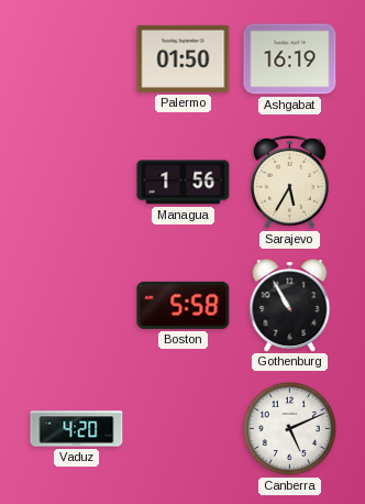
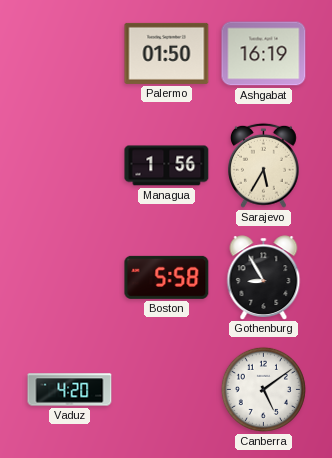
Gothenburg: 10:55 -> 8:55
Canberra: 5:11 -> 5:09
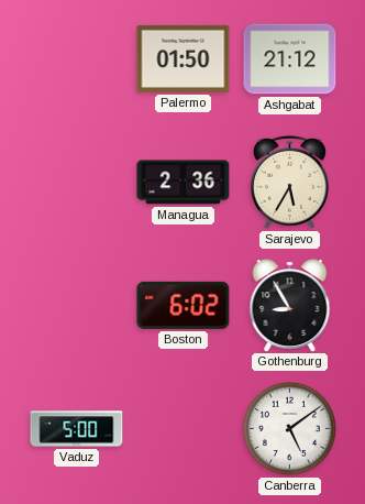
Ashgabat: 16:19 -> 21:12
Managua: 1:56 -> 2:36
Boston: 5:58 -> 6:02
Vaduz: 4:20 -> 5:00
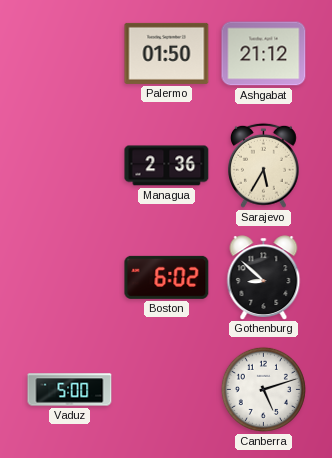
Gothenburg: 8:55 -> 8:52
Canberra: 5:09 -> 5:12
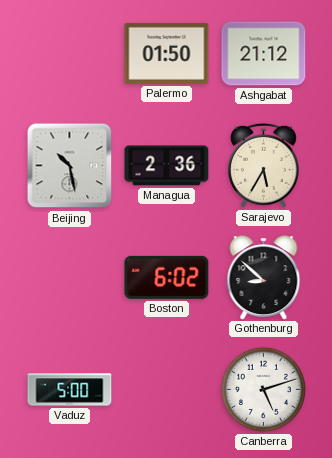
Beijing: none -> 10:28
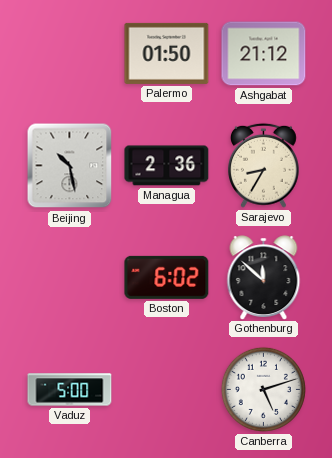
Sarajevo: 5:35 -> 8:35
Gothenburg: 8:52 -> 11:52
